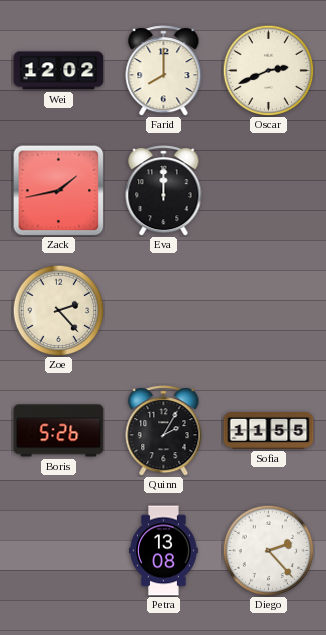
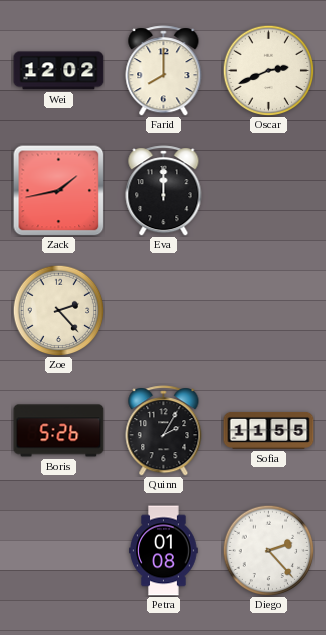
Petra: 13:08 -> 01:08
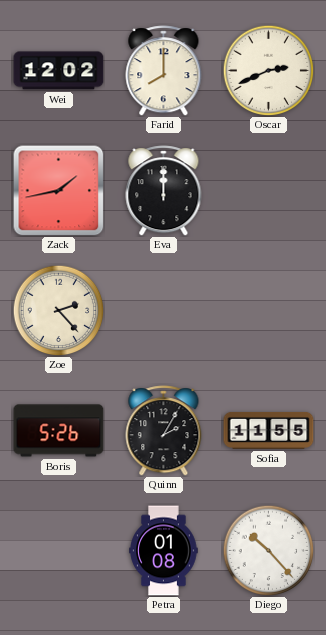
Diego: 2:23 -> 10:23
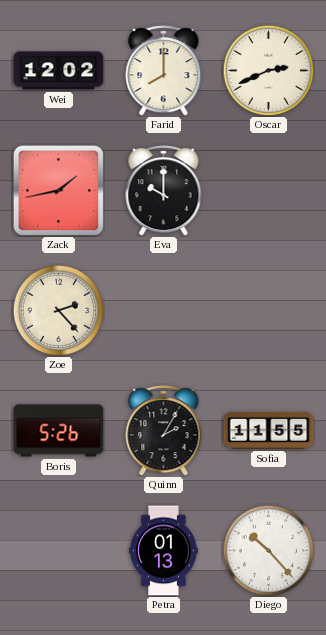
Eva: 12:00 -> 10:00
Petra: 01:08 -> 01:13
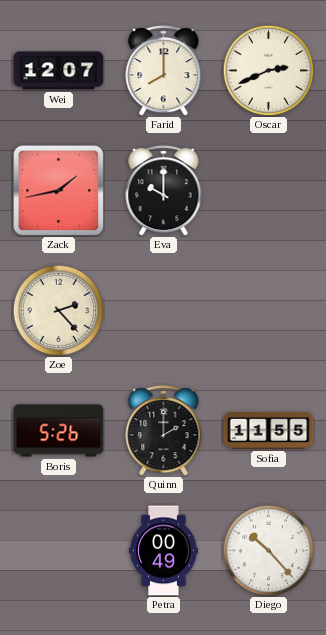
Wei: 12:02 -> 12:07
Quinn: 2:05 -> 2:00
Petra: 01:13 -> 00:49
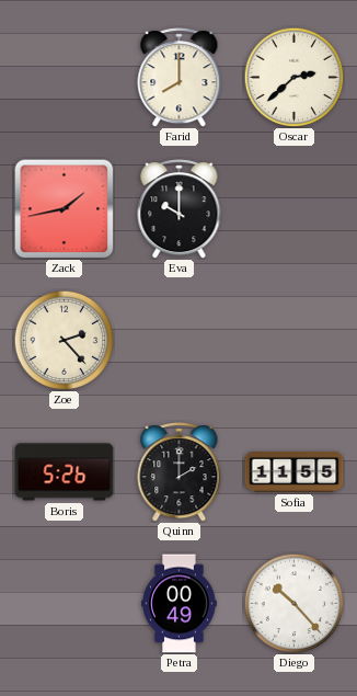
Wei: 12:07 -> none
Oscar: 2:41 -> 2:38
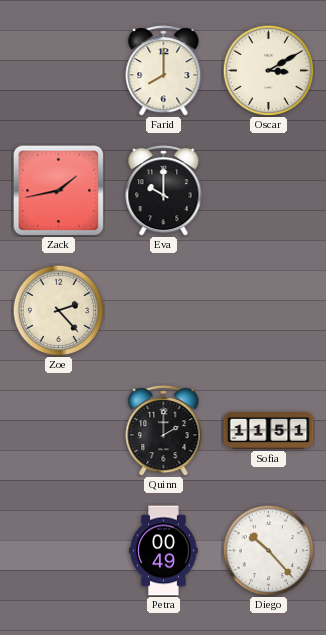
Oscar: 2:38 -> 3:10
Boris: 5:26 -> none
Sofia: 11:55 -> 11:51
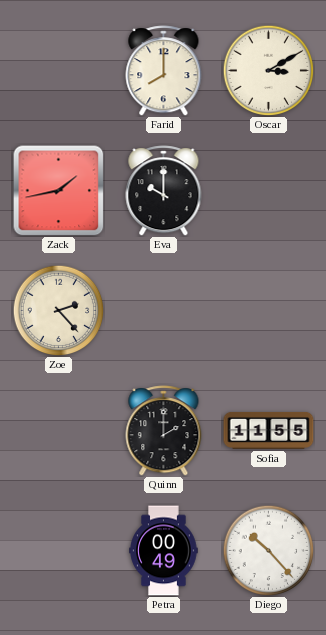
Sofia: 11:51 -> 11:55
